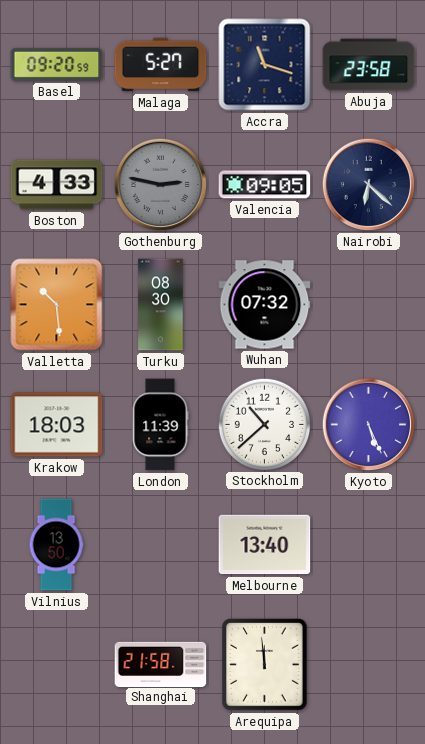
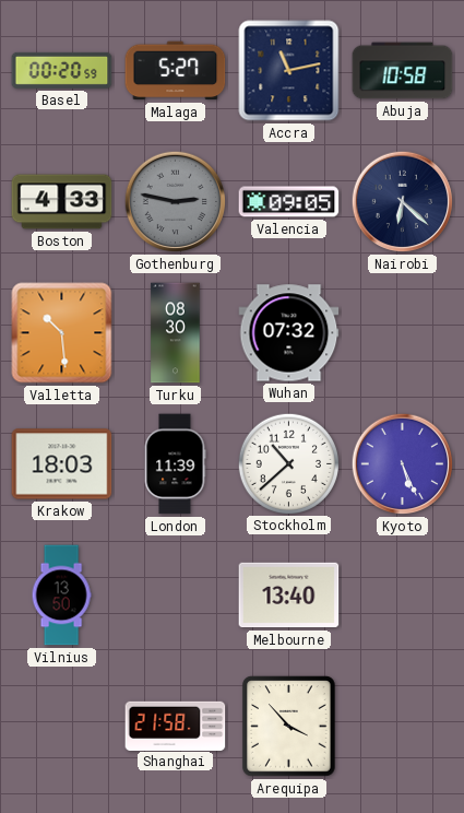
Basel: 09:20 -> 00:20
Accra: 11:18 -> 11:13
Abuja: 23:58 -> 10:58
Arequipa: 11:59 -> 3:53
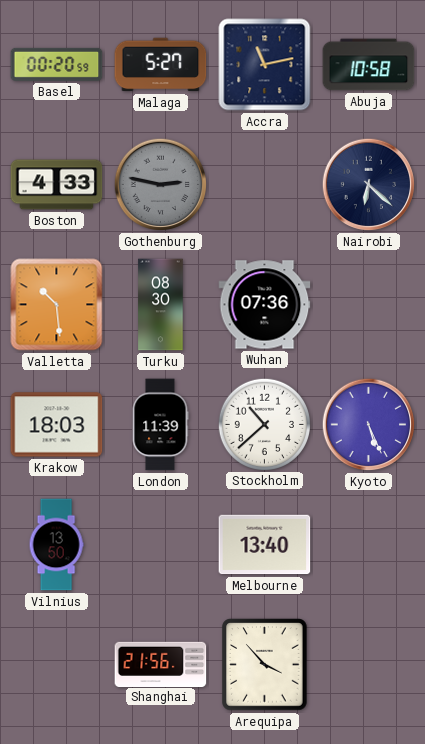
Valencia: 09:05 -> none
Wuhan: 07:32 -> 07:36
Shanghai: 21:58 -> 21:56
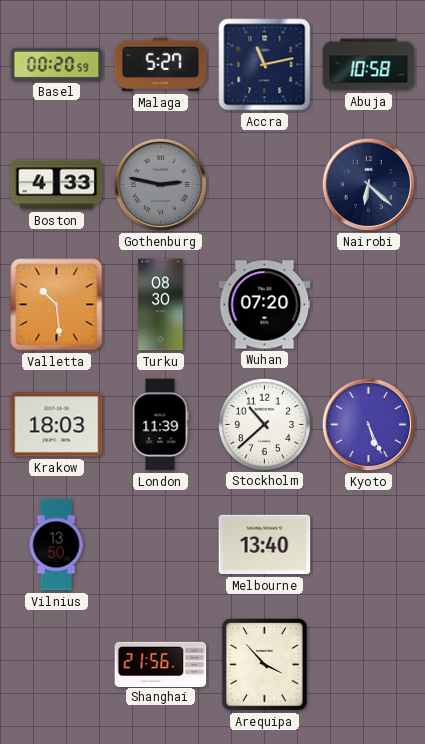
Wuhan: 07:36 -> 07:20
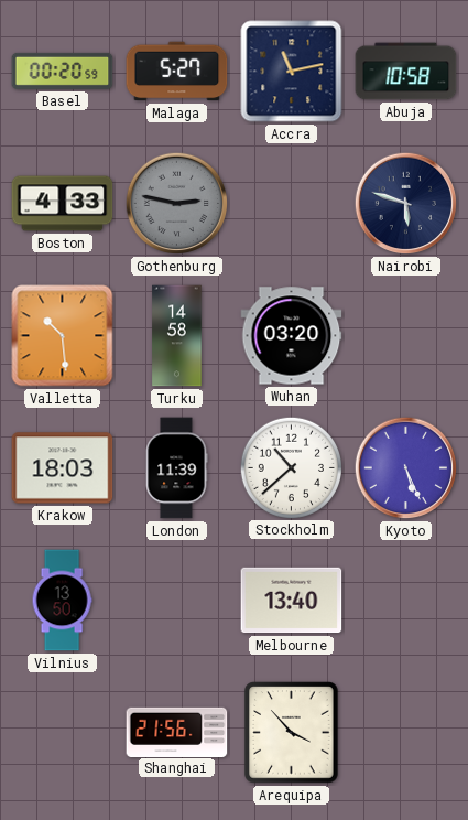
Nairobi: 6:22 -> 5:48
Turku: 08:30 -> 14:58
Wuhan: 07:20 -> 03:20
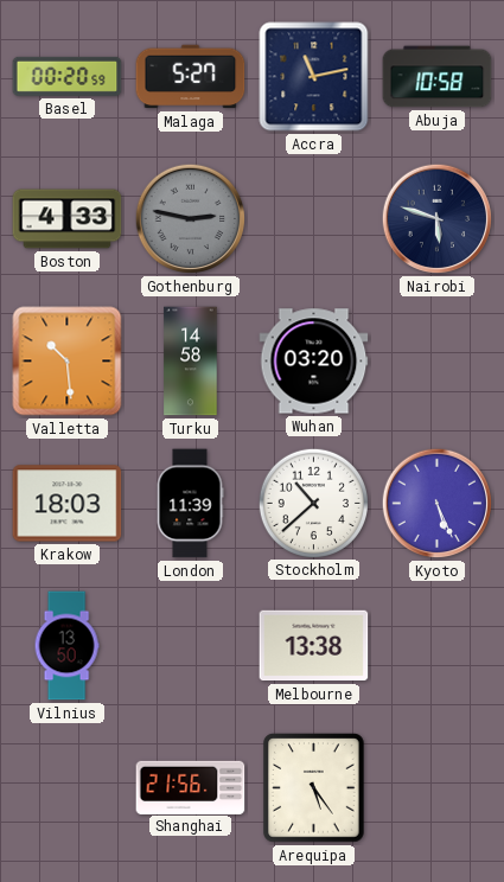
Melbourne: 13:40 -> 13:38
Arequipa: 3:53 -> 5:24
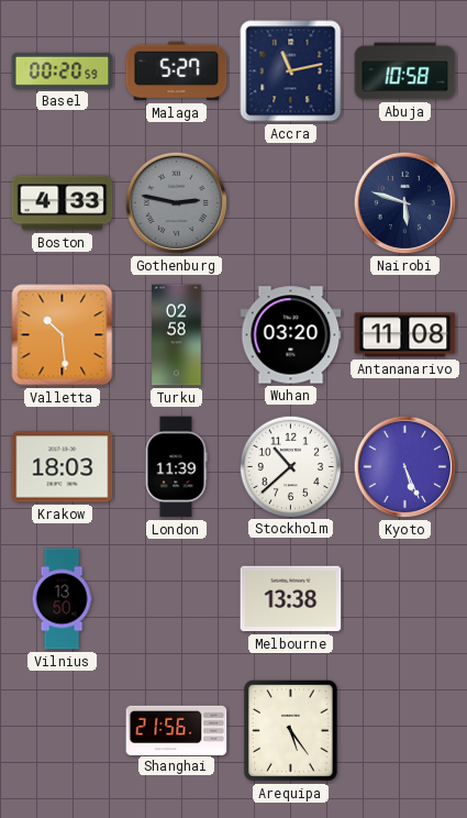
Turku: 14:58 -> 02:58
Antananarivo: none -> 11:08
